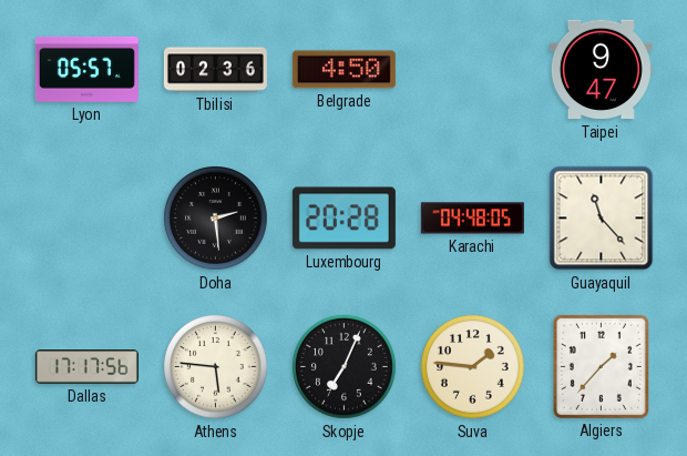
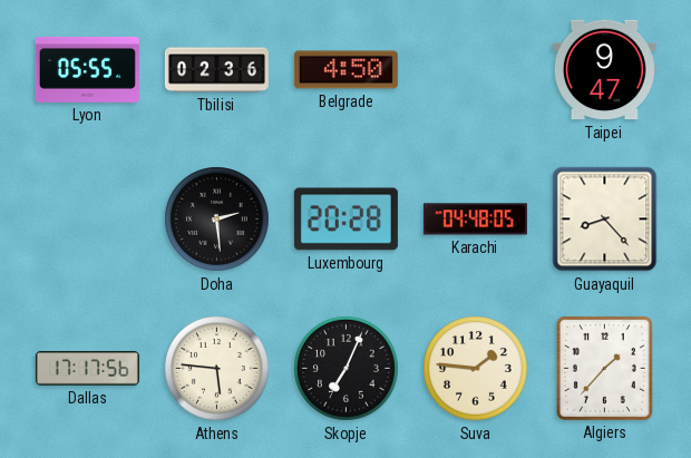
Lyon: 05:57 -> 05:55
Guayaquil: 11:23 -> 8:23
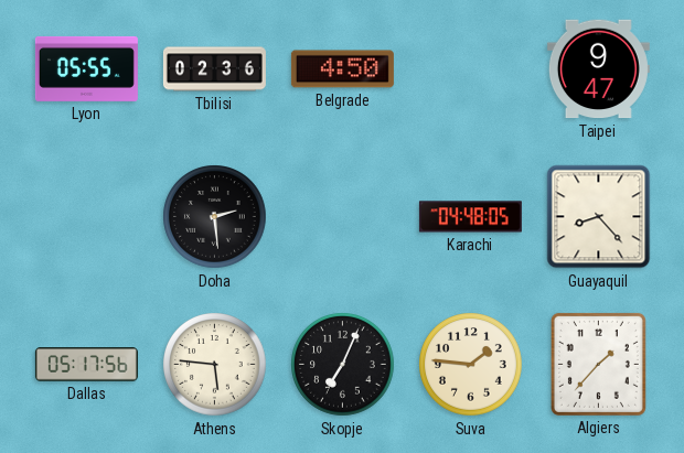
Luxembourg: 20:28 -> none
Dallas: 17:17 -> 05:17
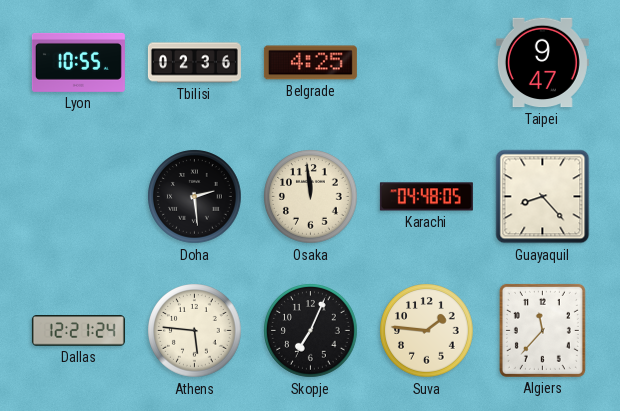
Lyon: 05:55 -> 10:55
Belgrade: 4:50 -> 4:25
Osaka: none -> 11:59
Dallas: 05:17 -> 12:21
Algiers: 1:37 -> 11:37
